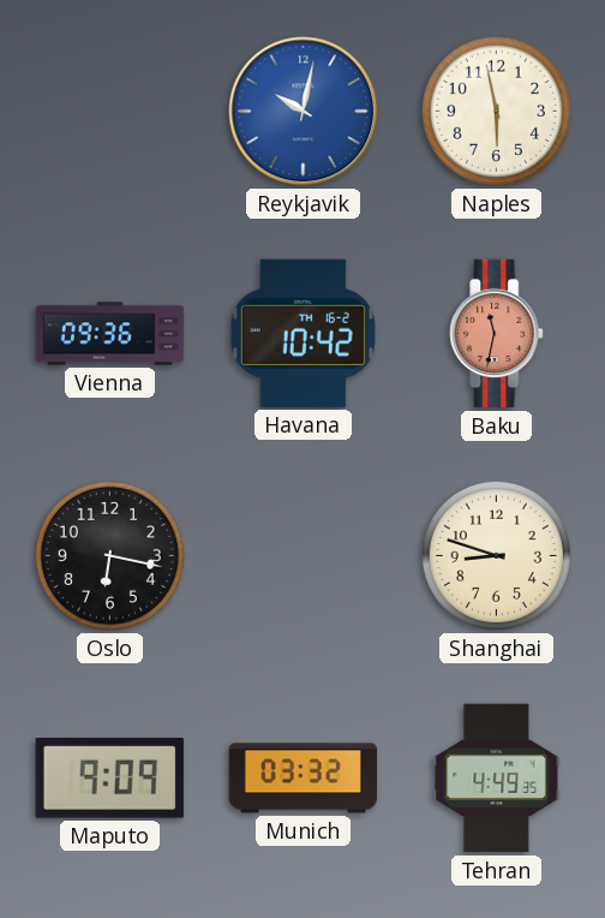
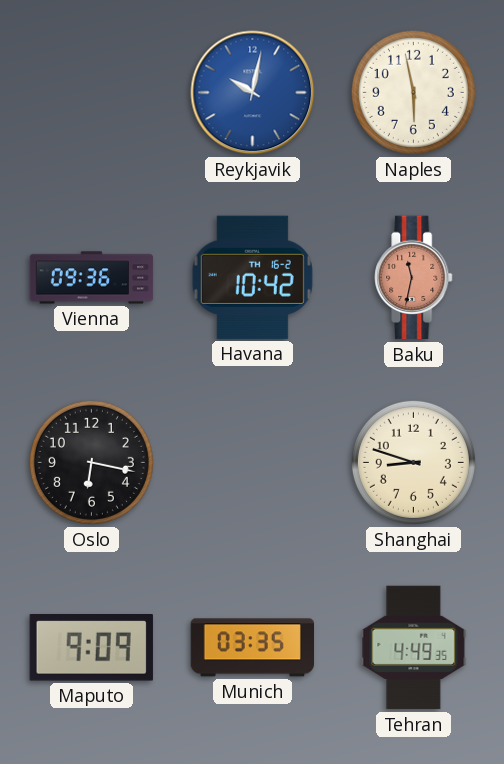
Munich: 03:32 -> 03:35
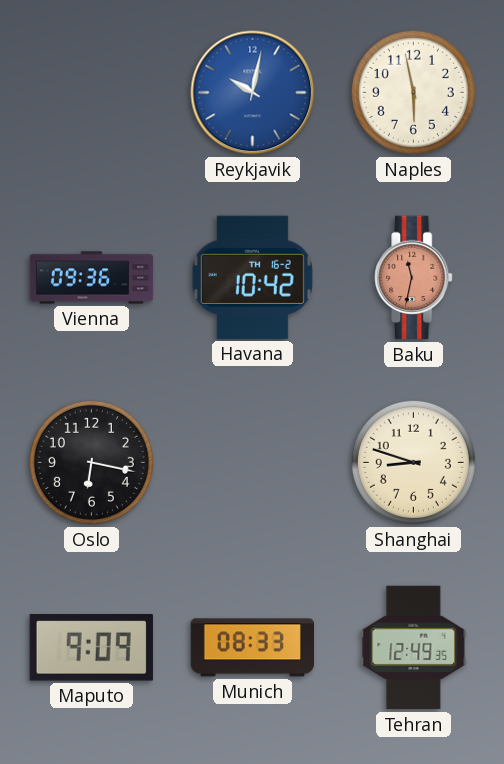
Munich: 03:35 -> 08:33
Tehran: 4:49 -> 12:49
